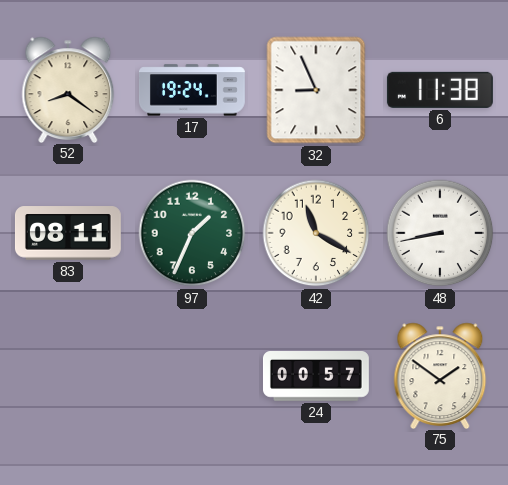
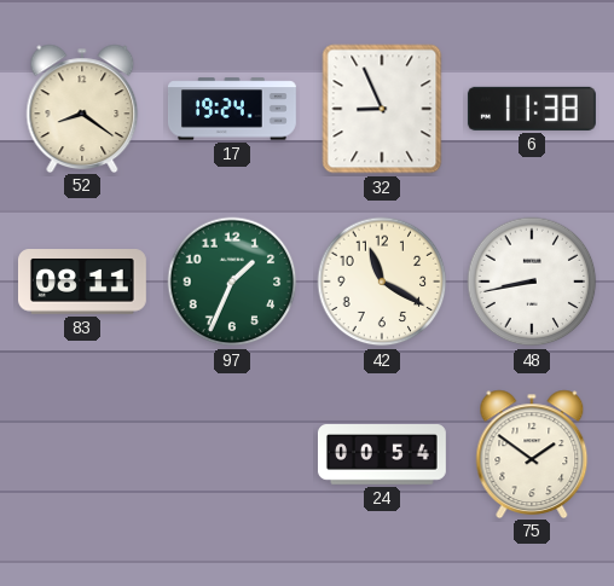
24: 00:57 -> 00:54
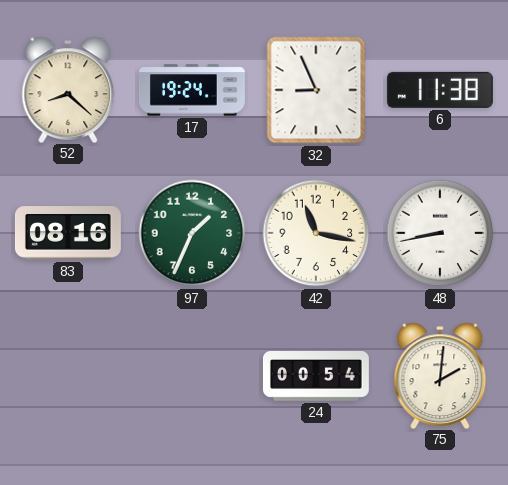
52: 8:21 -> 8:22
83: 08:11 -> 08:16
42: 11:20 -> 11:17
75: 1:51 -> 2:01
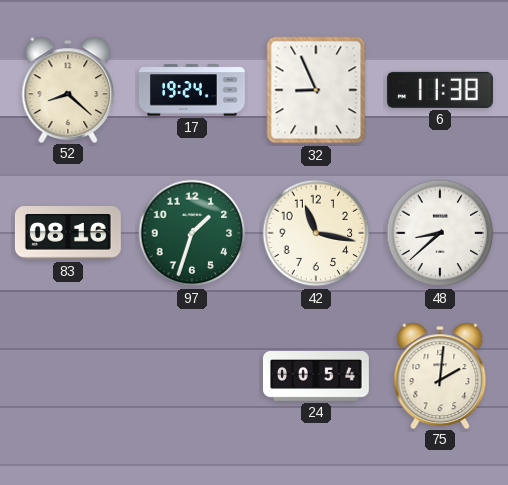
97: 1:34 -> 1:33
48: 8:43 -> 8:38
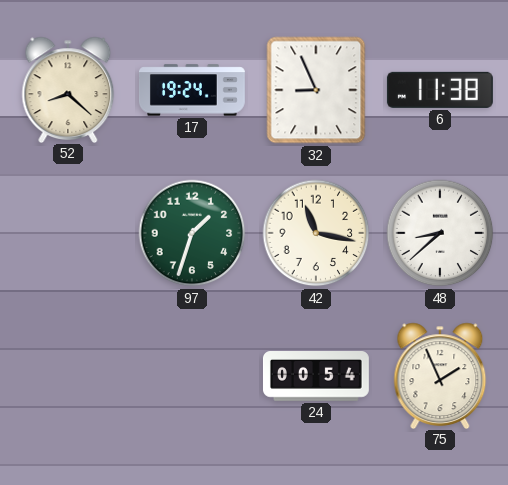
83: 08:16 -> none
75: 2:01 -> 1:56
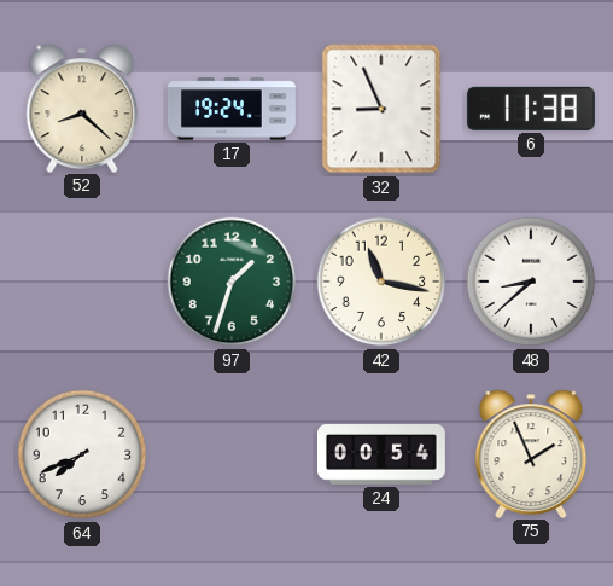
64: none -> 7:41
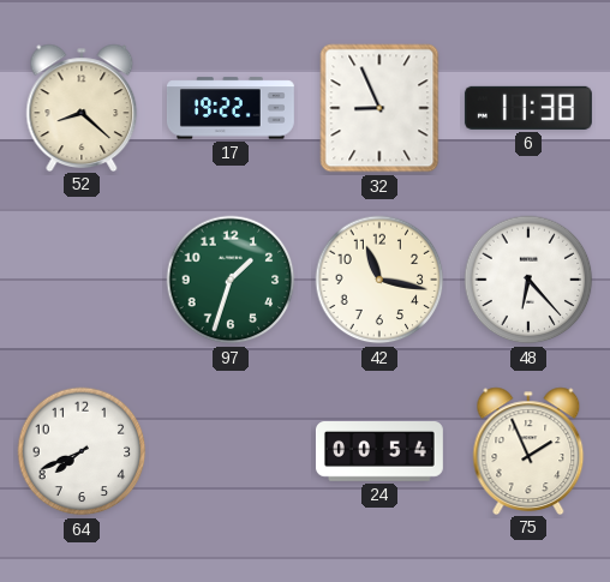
17: 19:24 -> 19:22
48: 8:38 -> 6:23
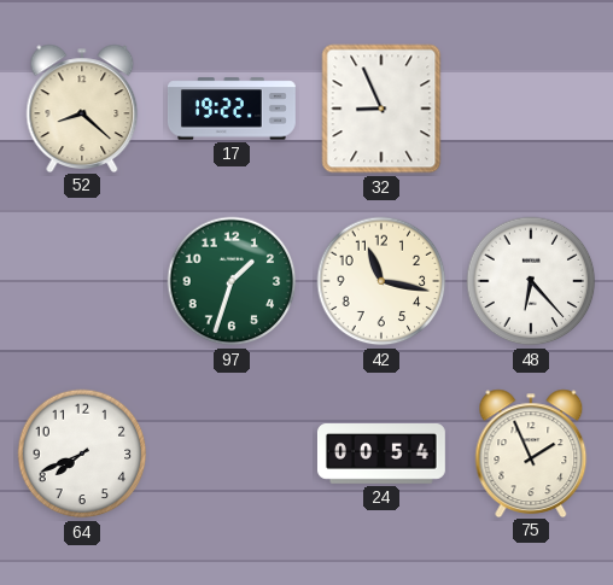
6: 11:38 -> none
